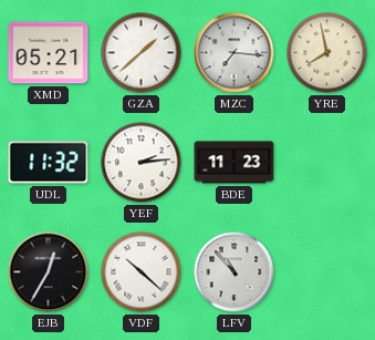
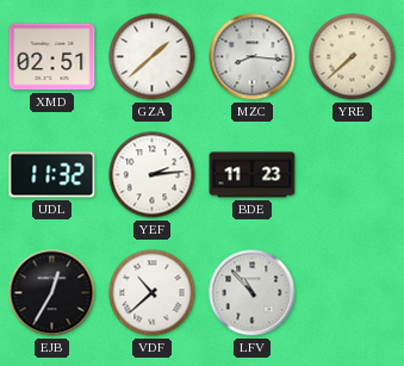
XMD: 05:21 -> 02:51
MZC: 7:16 -> 8:16
YRE: 7:58 -> 7:38
VDF: 10:22 -> 10:38
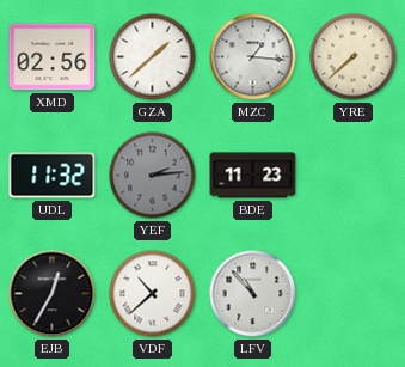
XMD: 02:51 -> 02:56
MZC: 8:16 -> 1:16
YEF dial: white -> grey
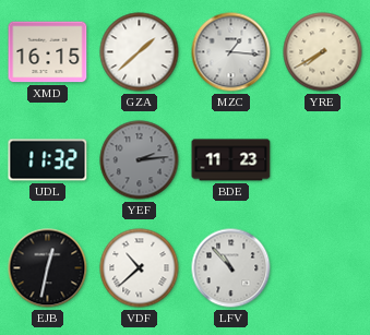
XMD: 02:56 -> 16:15
YRE: 7:38 -> 7:40
EJB: 12:35 -> 12:32
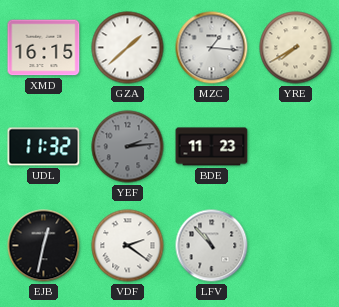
VDF: 10:38 -> 2:21
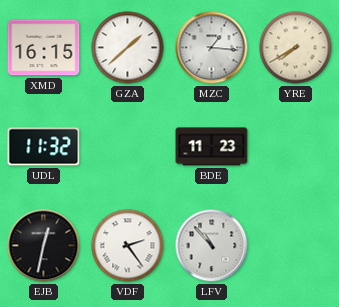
YEF: 2:14 -> none
VDF: 2:21 -> 2:24
